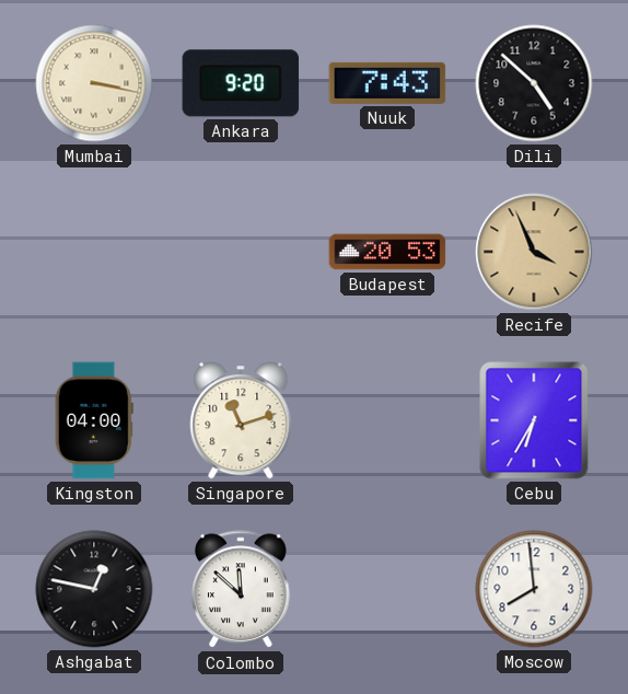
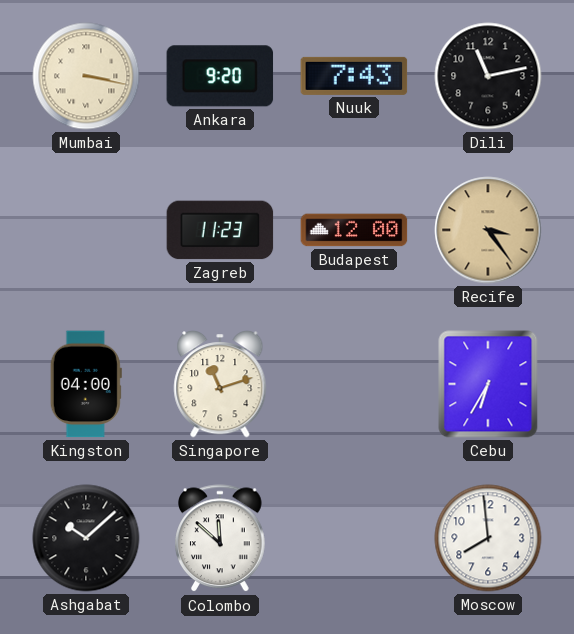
Dili: 4:52 -> 11:13
Zagreb: none -> 11:23
Budapest: 20:53 -> 12:00
Recife: 3:56 -> 3:24
Ashgabat: 12:47 -> 10:08
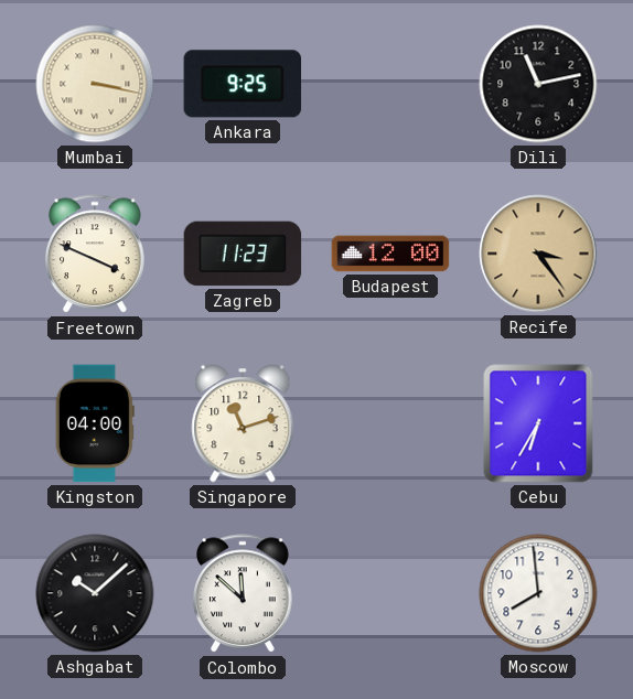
Ankara: 9:20 -> 9:25
Nuuk: 7:43 -> none
Freetown: none -> 3:49
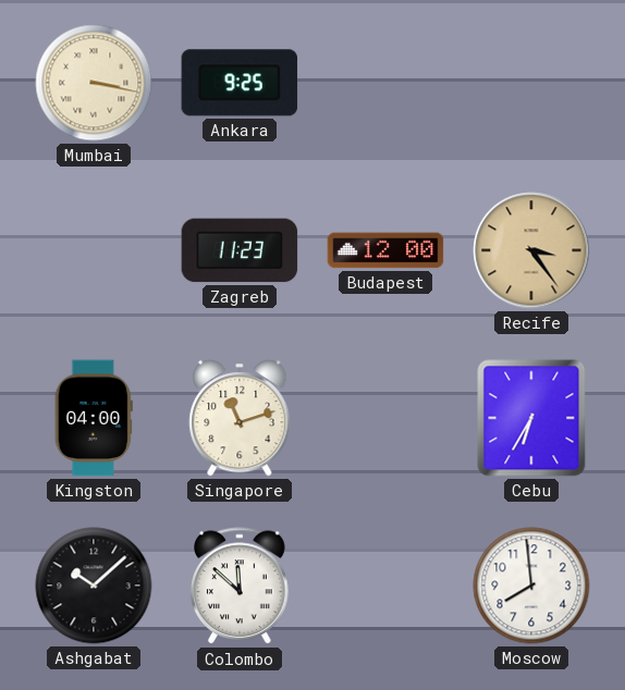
Dili: 11:13 -> none
Freetown: 3:49 -> none
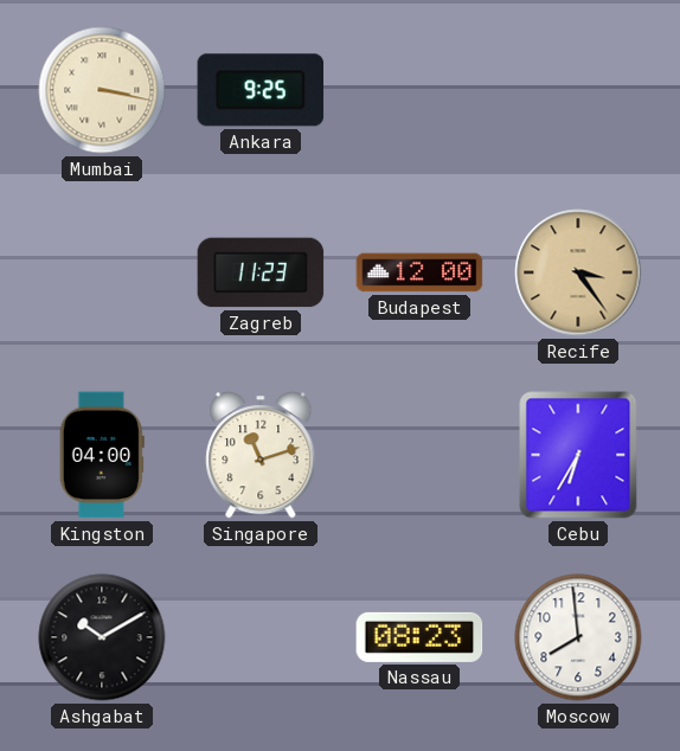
Ashgabat: 10:08 -> 10:10
Colombo: 11:52 -> none
Nassau: none -> 08:23
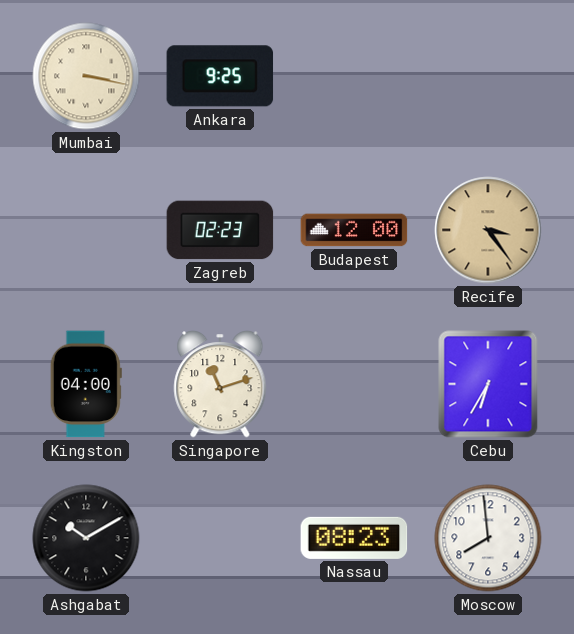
Zagreb: 11:23 -> 02:23
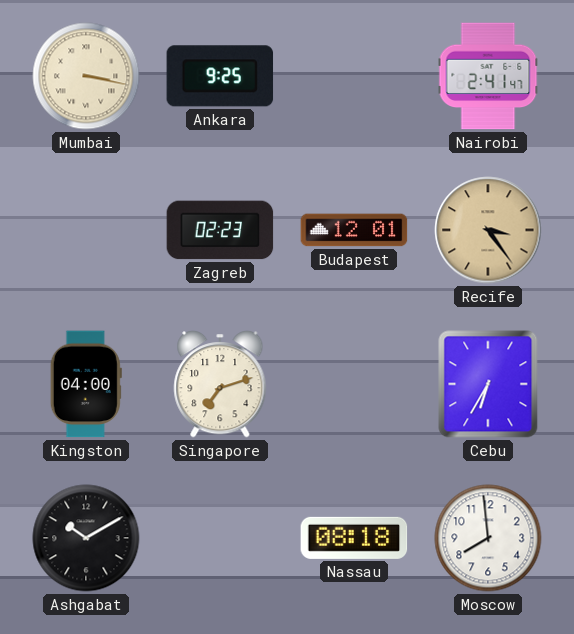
Nairobi: none -> 2:41
Budapest: 12:00 -> 12:01
Singapore: 11:12 -> 7:12
Nassau: 08:23 -> 08:18
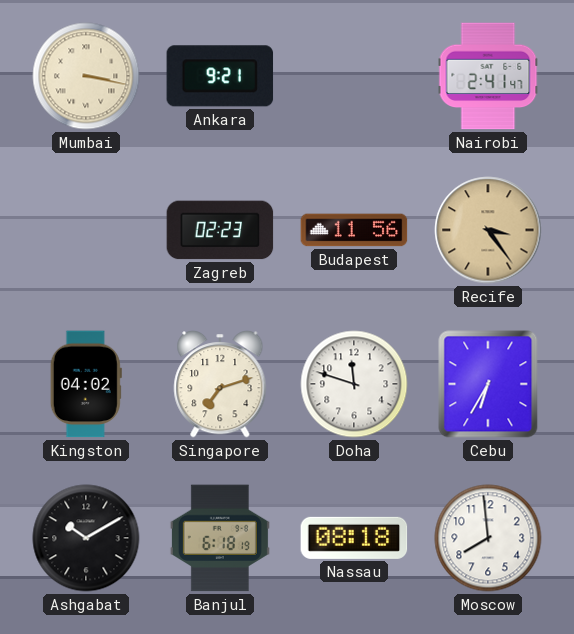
Ankara: 9:25 -> 9:21
Budapest: 12:01 -> 11:56
Kingston: 04:00 -> 04:02
Doha: none -> 11:48
Banjul: none -> 6:18
